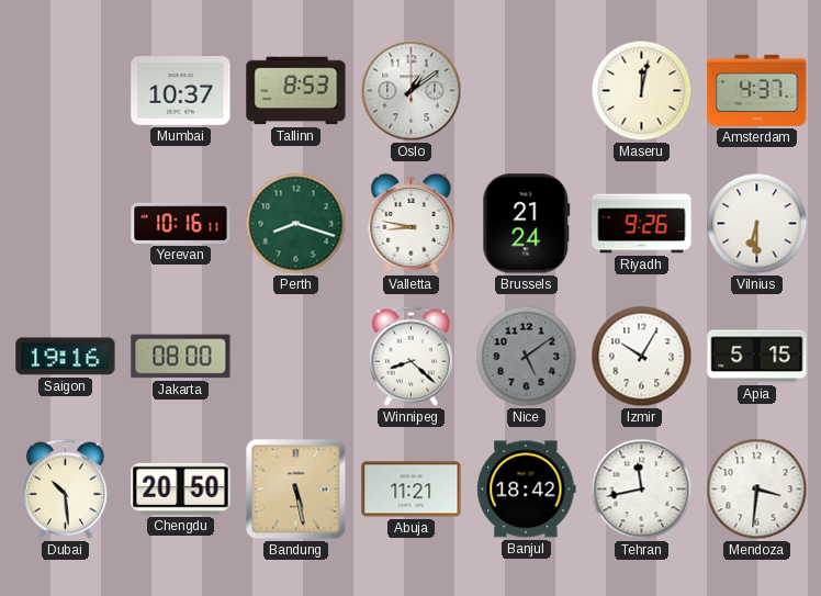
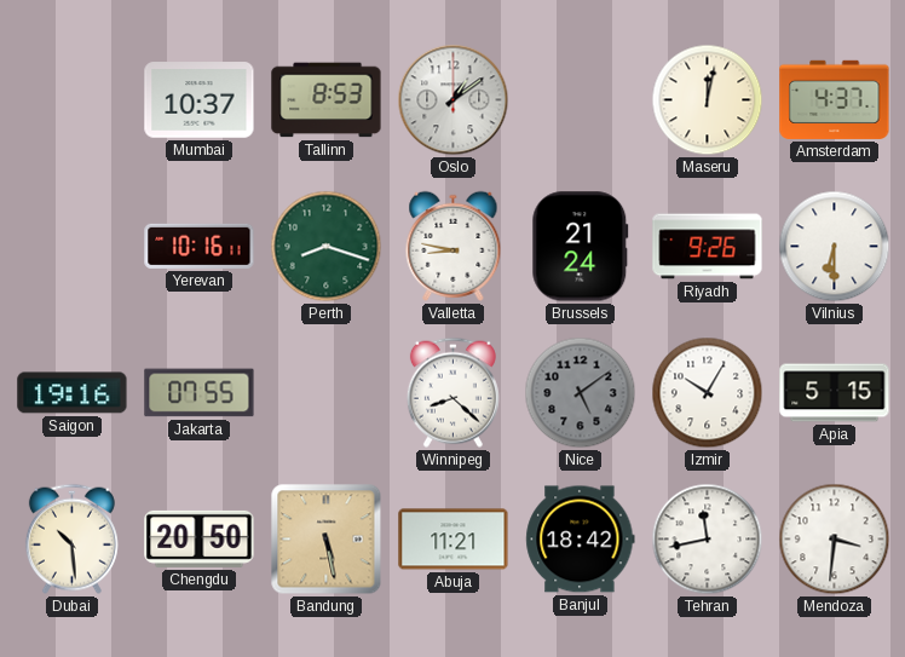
Jakarta: 08:00 -> 07:55
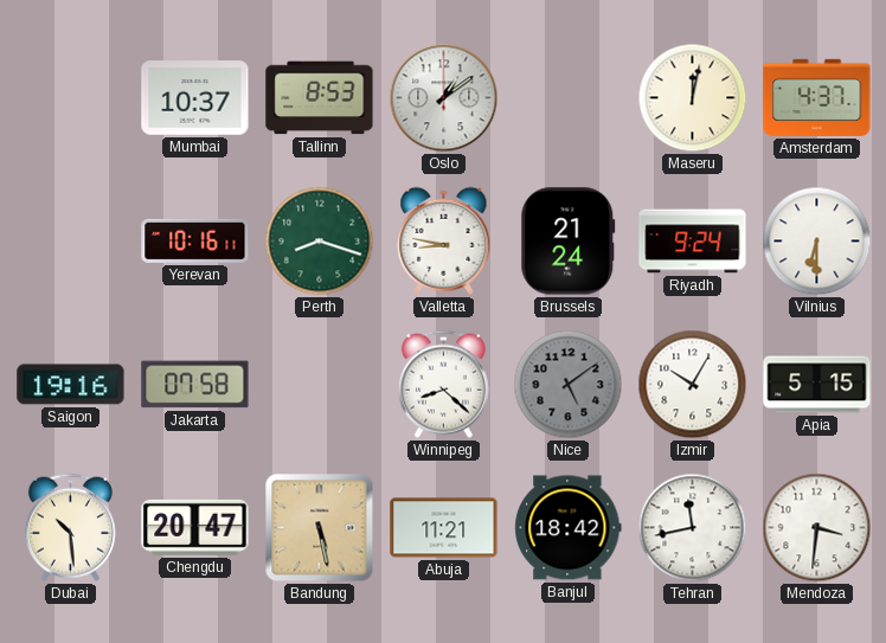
Riyadh: 9:26 -> 9:24
Jakarta: 07:55 -> 07:58
Chengdu: 20:50 -> 20:47
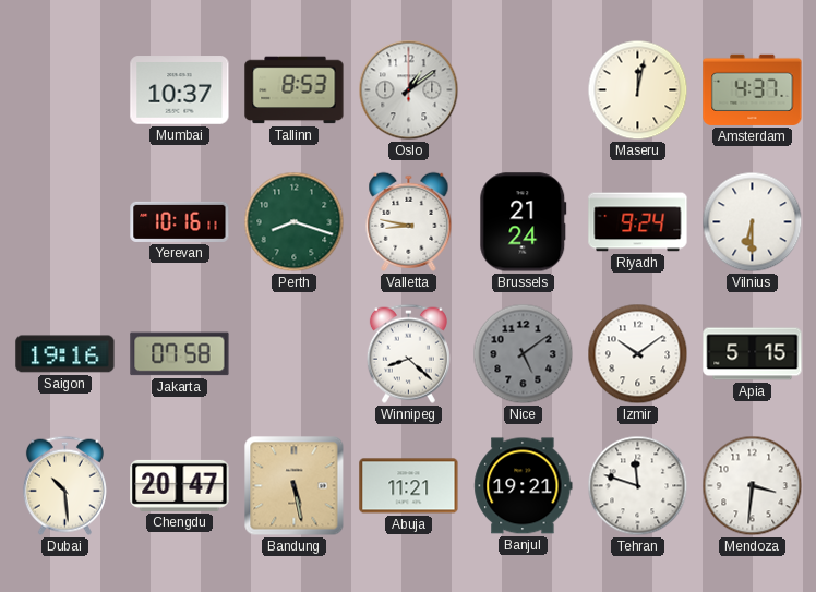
Izmir: 10:05 -> 10:09
Banjul: 18:42 -> 19:21
Tehran: 11:43 -> 11:48
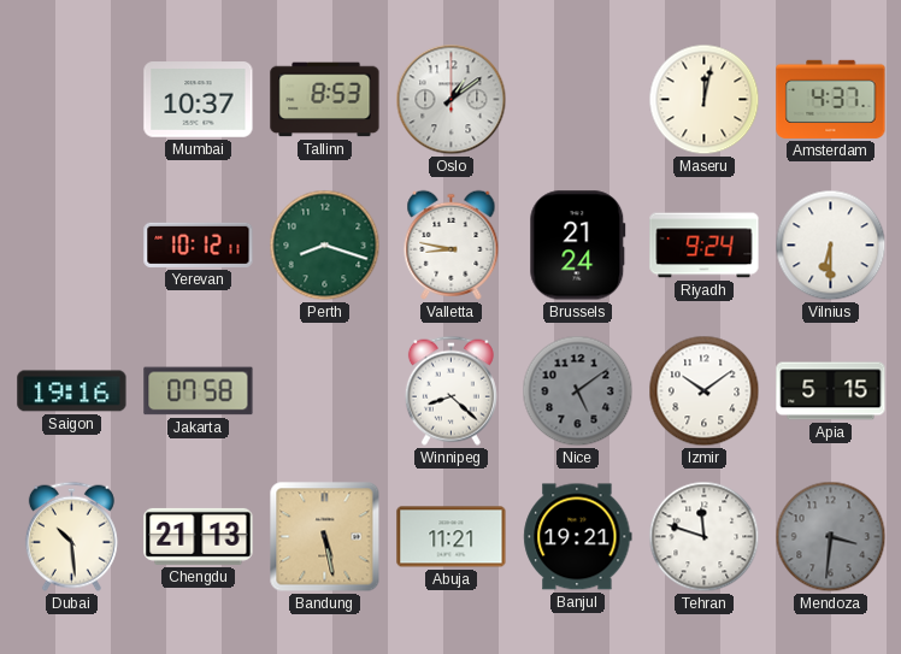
Yerevan: 10:16 -> 10:12
Chengdu: 20:47 -> 21:13
Mendoza dial: white -> grey
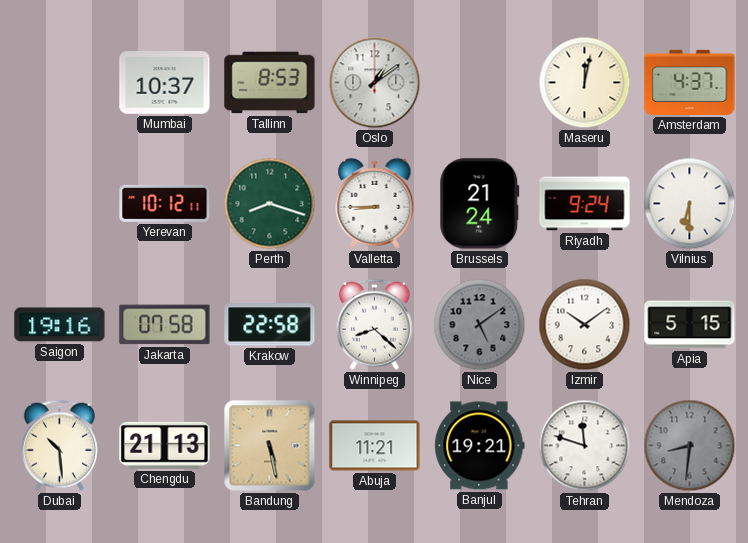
Valletta: 8:47 -> 8:45
Krakow: none -> 22:58
Mendoza: 3:31 -> 8:31
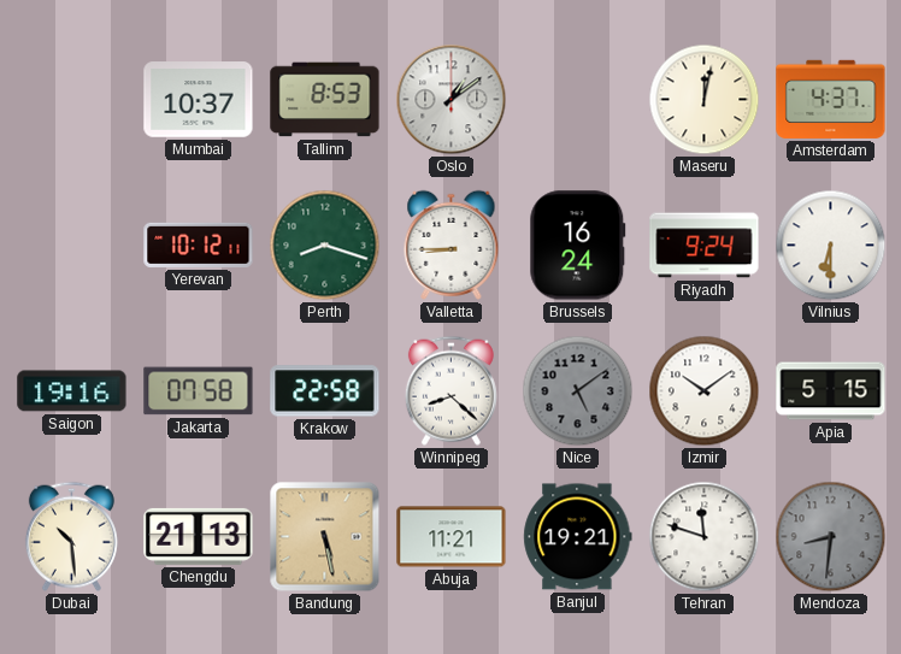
Brussels: 21:24 -> 16:24
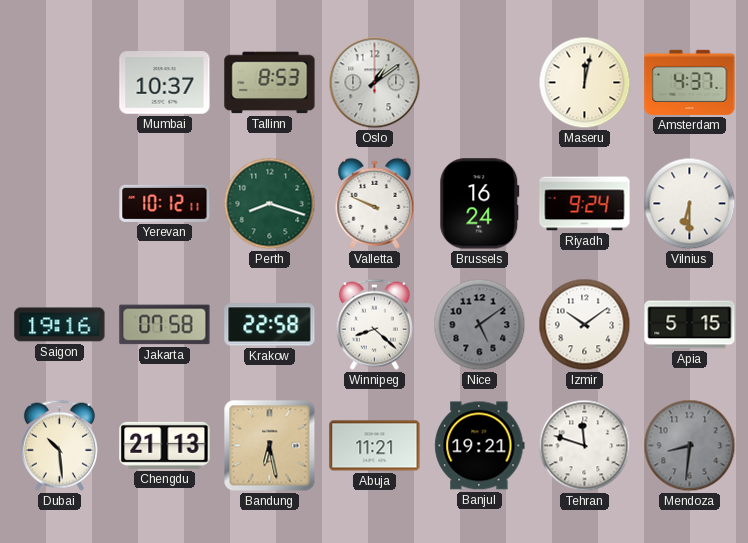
Valletta: 8:45 -> 9:49
Bandung: 5:28 -> 6:28
